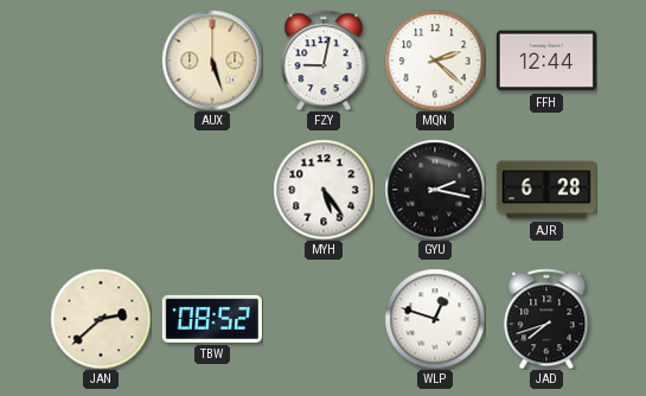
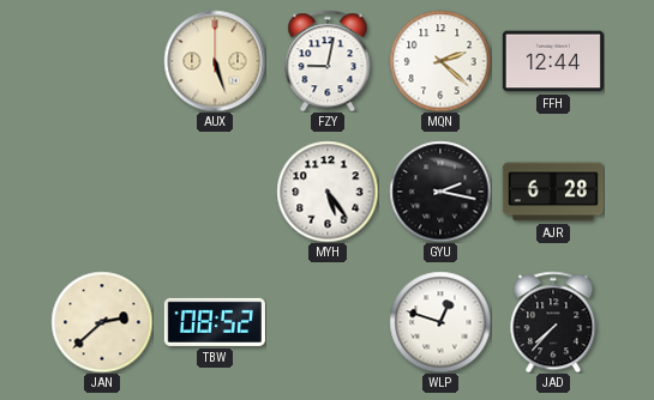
JAD: 7:42 -> 7:37
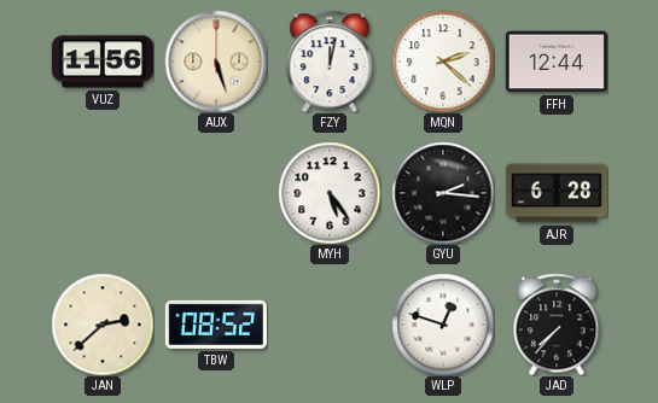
VUZ: none -> 11:56
FZY: 9:02 -> 12:02
GYU: 2:17 -> 2:16
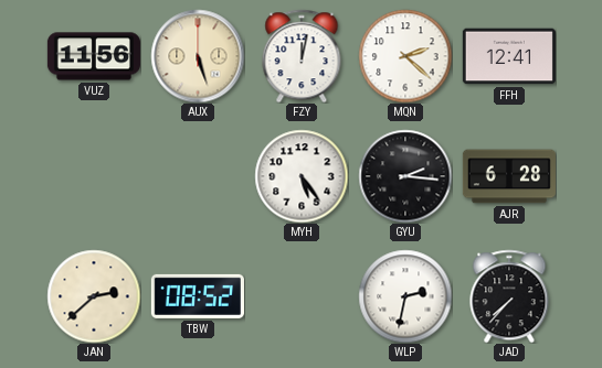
FFH: 12:44 -> 12:41
WLP: 12:48 -> 2:32
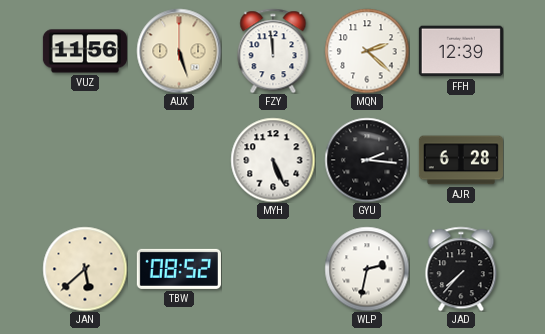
FZY: 12:02 -> 11:59
FFH: 12:41 -> 12:39
MYH: 5:24 -> 5:26
JAN: 2:38 -> 5:38
